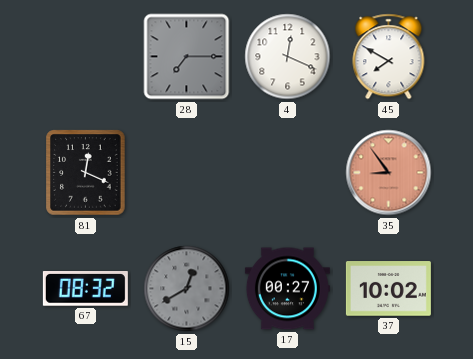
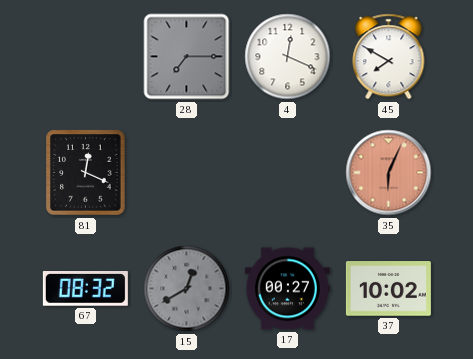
35: 8:54 -> 6:04
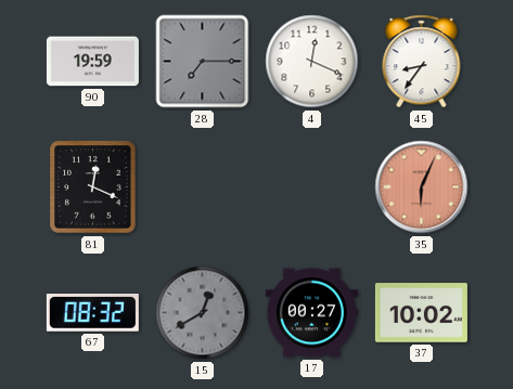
90: none -> 19:59
45: 7:50 -> 8:36
